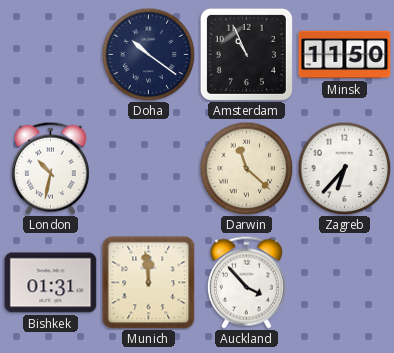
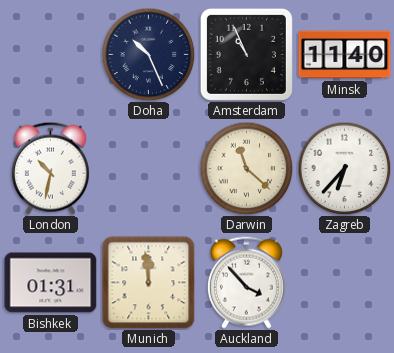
Doha: 10:21 -> 10:26
Minsk: 11:50 -> 11:40
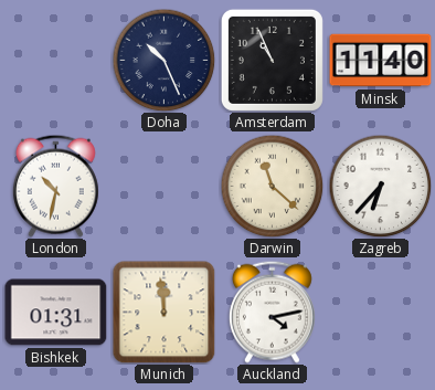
Auckland: 3:53 -> 4:13
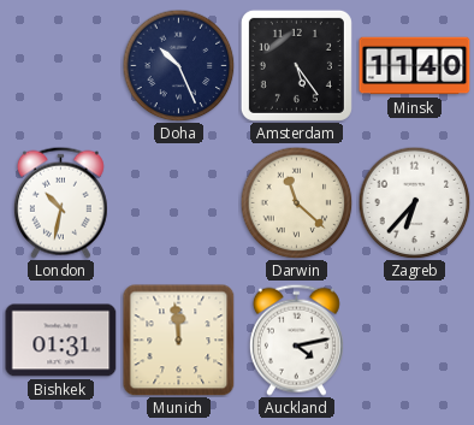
Amsterdam: 10:56 -> 5:24
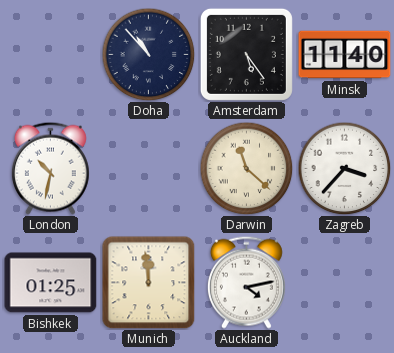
Doha: 10:26 -> 10:53
Zagreb: 6:37 -> 3:37
Bishkek: 01:31 -> 01:25
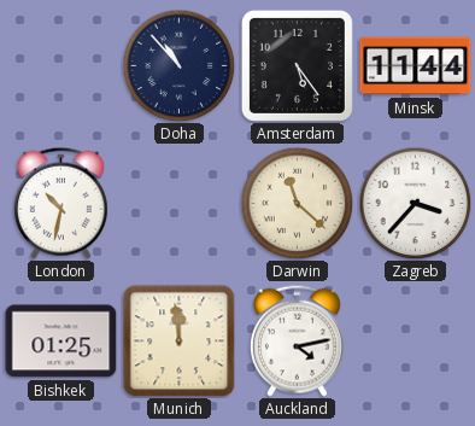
Minsk: 11:40 -> 11:44
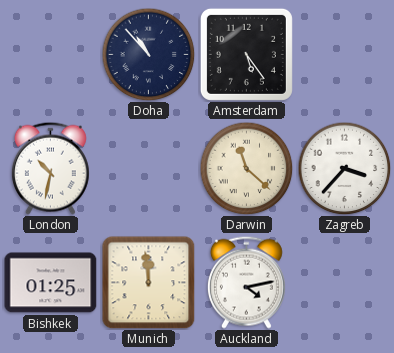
Minsk: 11:44 -> none
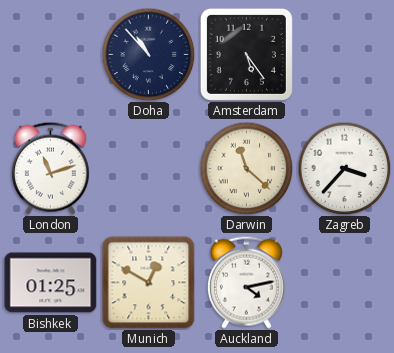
London: 10:32 -> 11:12
Munich: 11:59 -> 12:50
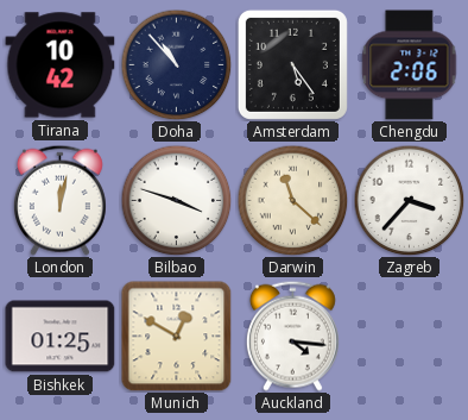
Tirana: none -> 10:42
Chengdu: none -> 2:06
London: 11:12 -> 12:02
Bilbao: none -> 3:48
Auckland: 4:13 -> 4:16
